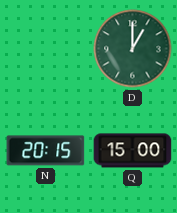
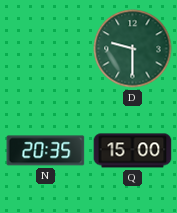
D: 1:00 -> 9:30
N: 20:15 -> 20:35
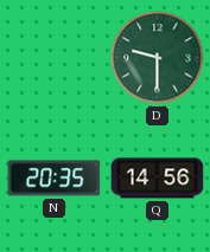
Q: 15:00 -> 14:56
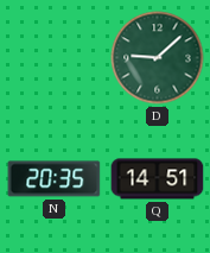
D: 9:30 -> 9:08
Q: 14:56 -> 14:51
